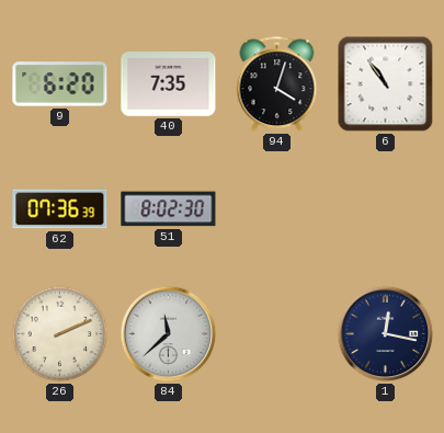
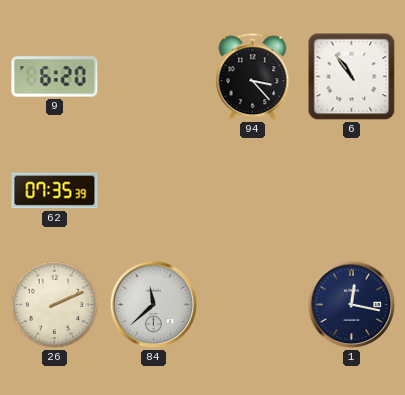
40: 7:35 -> none
94: 4:03 -> 3:23
62: 07:36 -> 07:35
51: 8:02 -> none
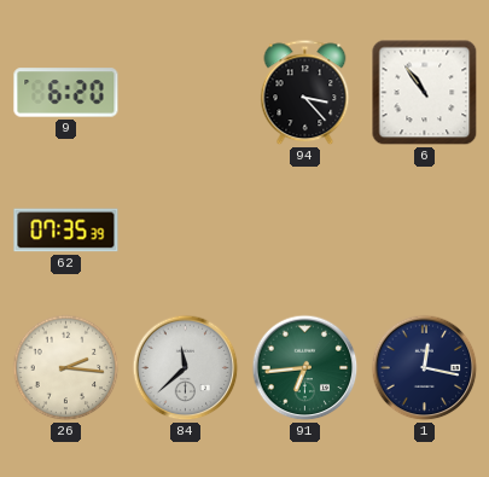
26: 2:11 -> 2:16
91: none -> 6:44
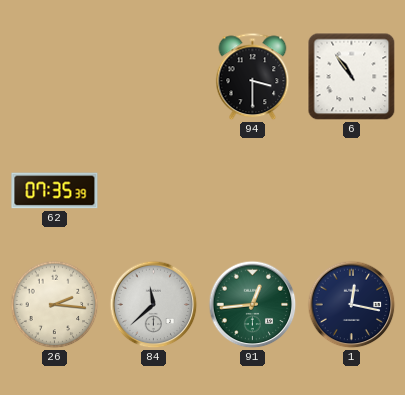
9: 6:20 -> none
94: 3:23 -> 3:30
91: 6:44 -> 12:44
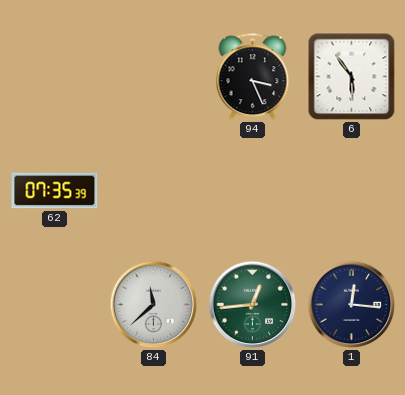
94: 3:30 -> 3:26
6: 10:54 -> 5:54
26: 2:16 -> none
1: 12:17 -> 12:16
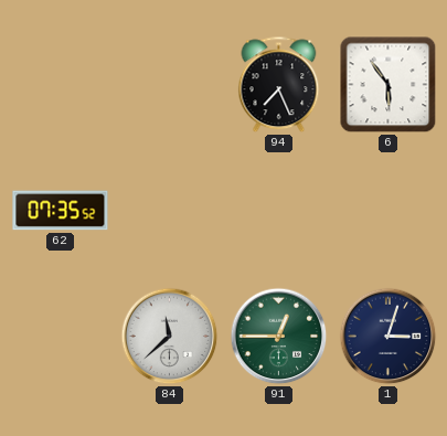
94: 3:26 -> 7:26
62: 07:35:39 -> 07:35:52
91: 12:44 -> 12:45
1: 12:16 -> 3:03
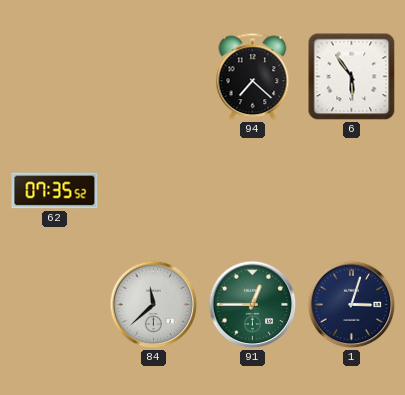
94: 7:26 -> 7:22
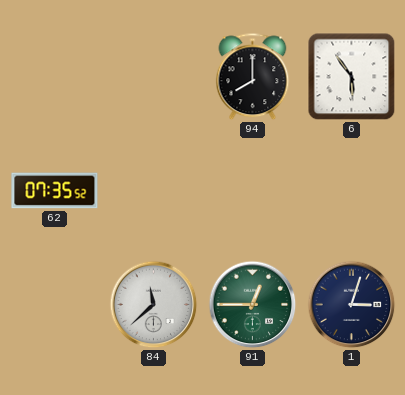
94: 7:22 -> 8:00
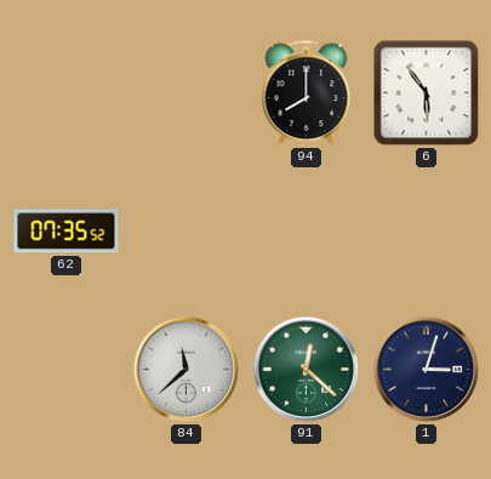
91: 12:45 -> 12:22
